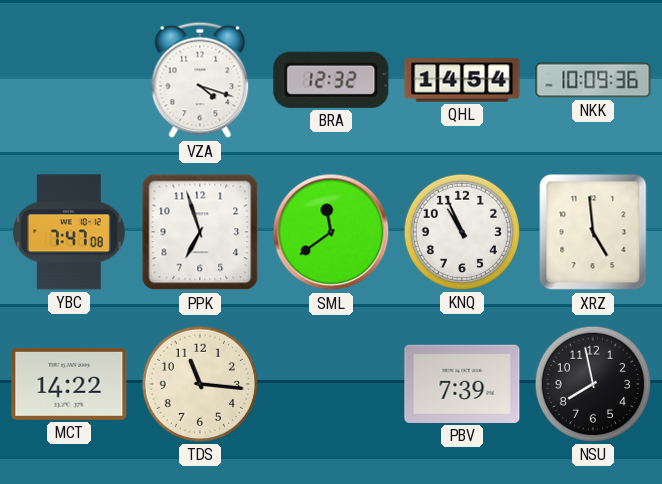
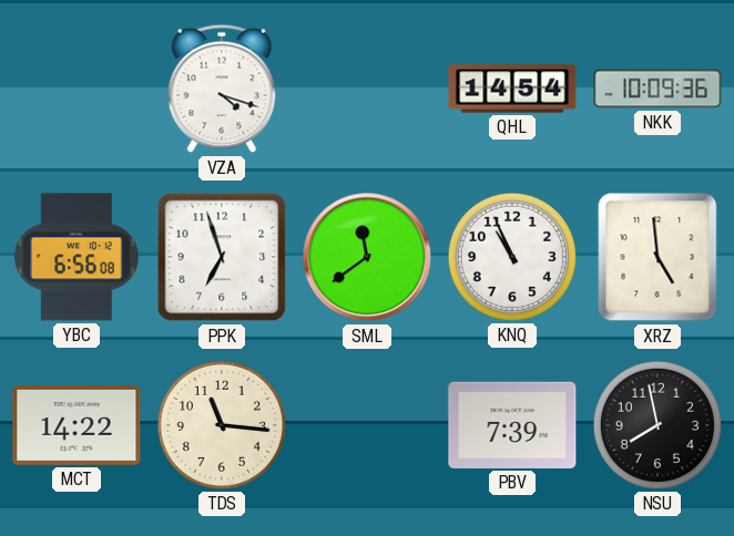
BRA: 12:32 -> none
YBC: 7:47 -> 6:56
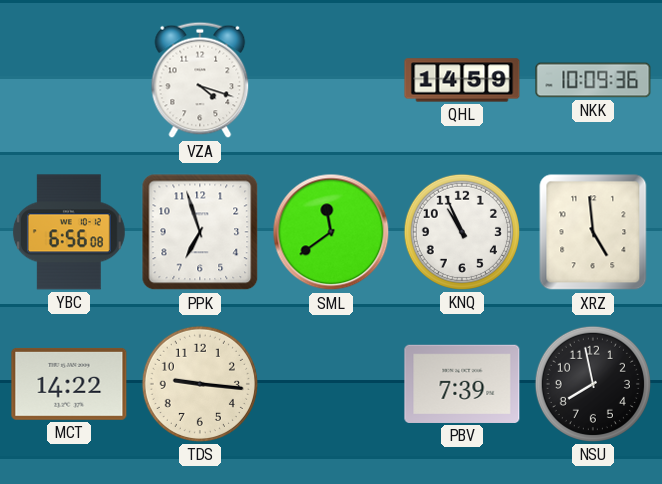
QHL: 14:54 -> 14:59
TDS: 11:16 -> 9:16
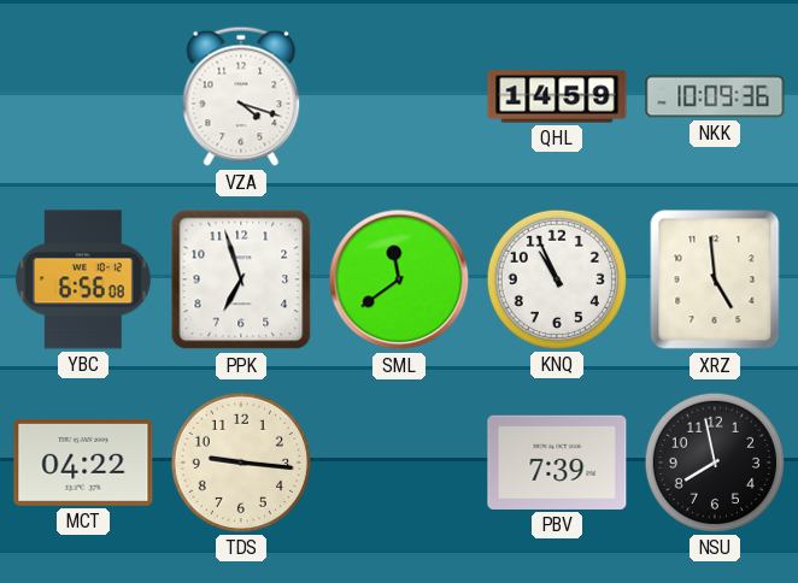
MCT: 14:22 -> 04:22
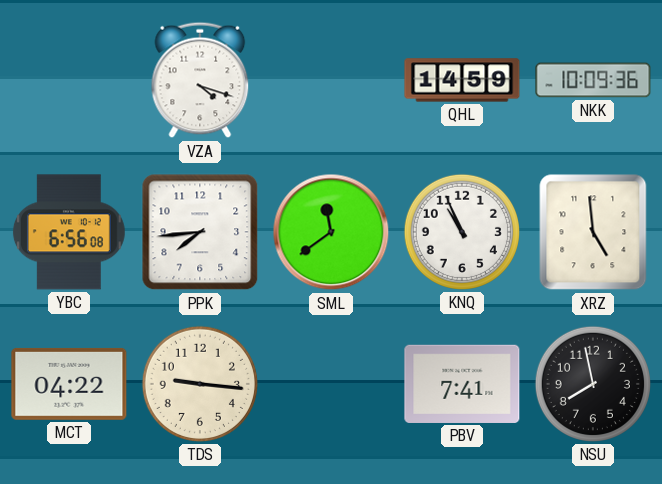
PPK: 6:57 -> 7:44
PBV: 7:39 -> 7:41
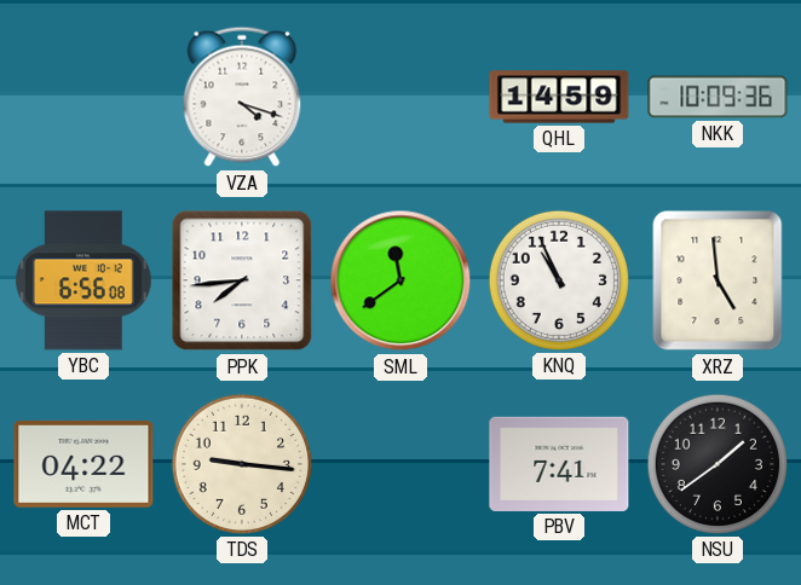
NSU: 7:58 -> 1:39
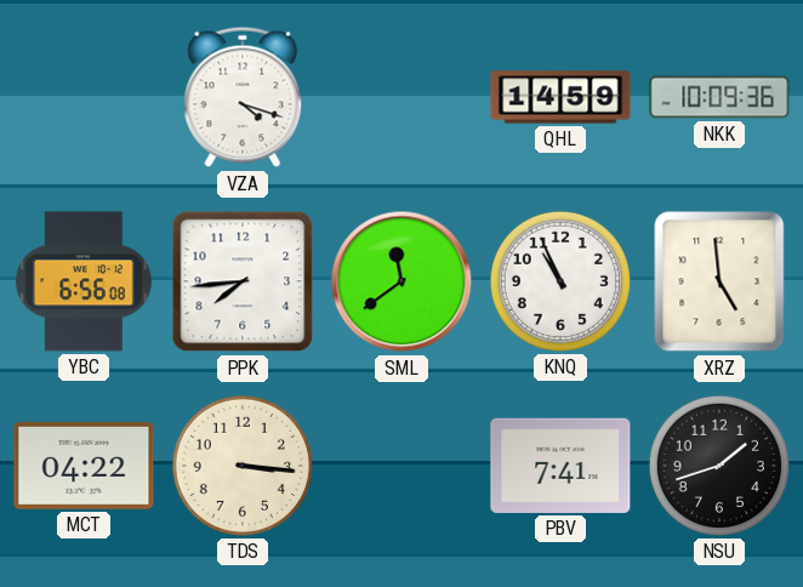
TDS: 9:16 -> 3:16
NSU: 1:39 -> 1:42
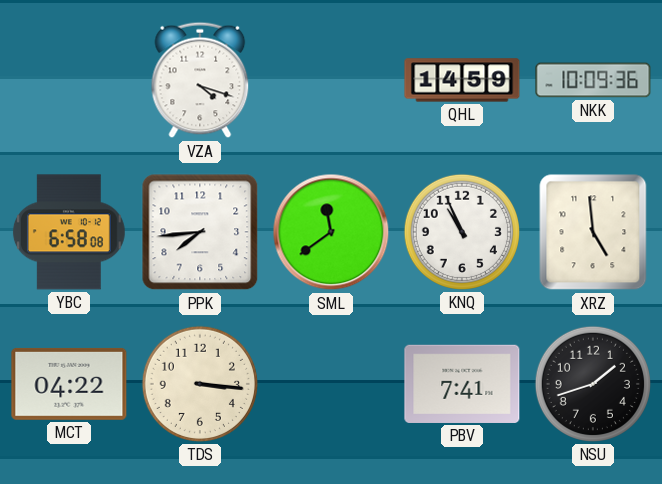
YBC: 6:56 -> 6:58
